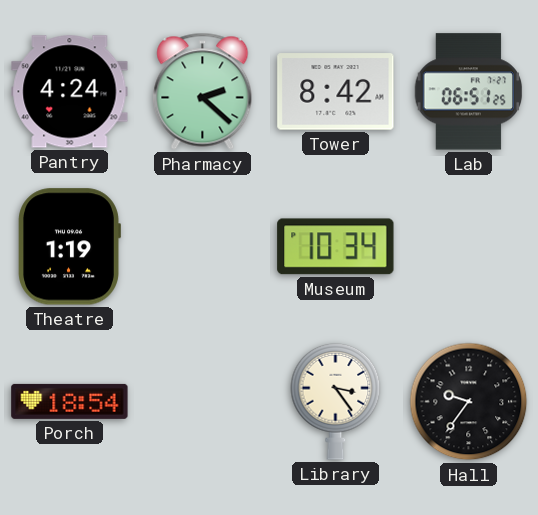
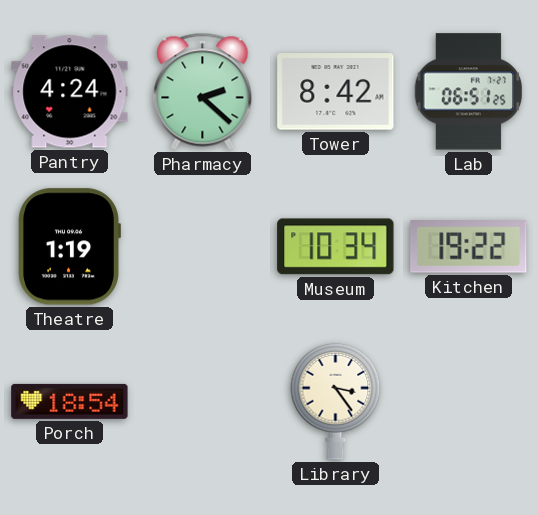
Kitchen: none -> 19:22
Hall: 9:36 -> none
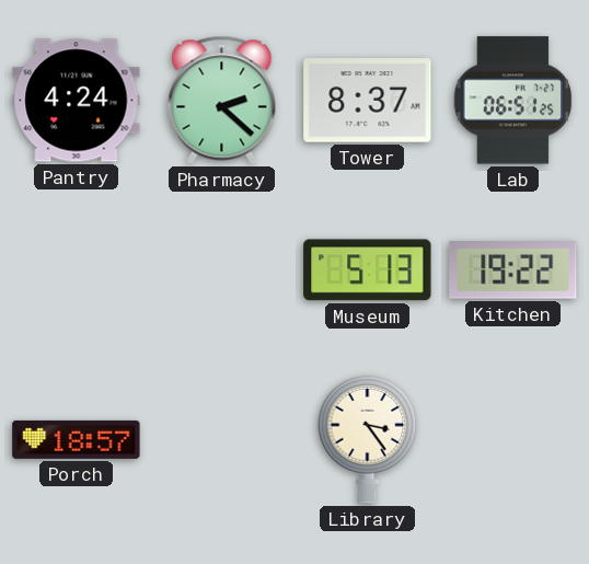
Tower: 8:42 -> 8:37
Theatre: 1:19 -> none
Museum: 10:34 -> 5:13
Porch: 18:54 -> 18:57
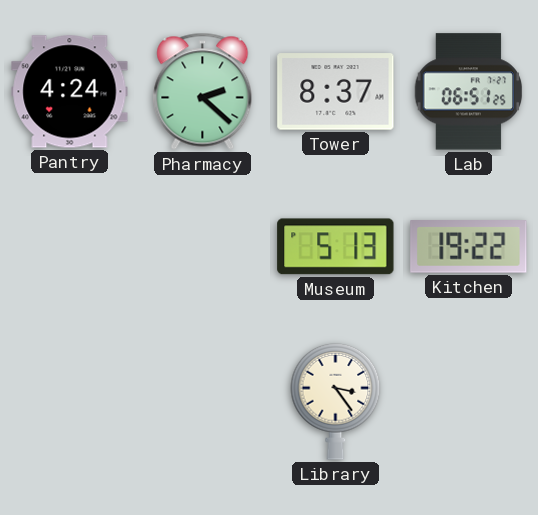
Porch: 18:57 -> none
